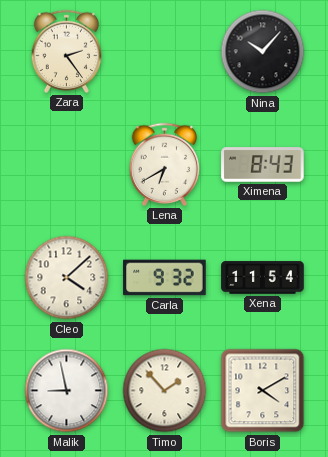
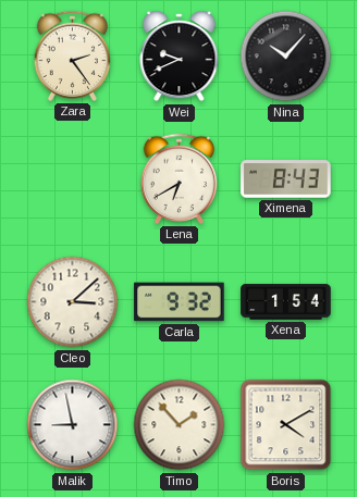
Wei: none -> 9:41
Cleo: 4:08 -> 3:08
Xena: 11:54 -> 1:54
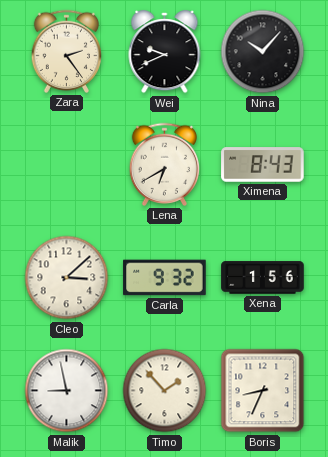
Xena: 1:54 -> 1:56
Boris: 4:10 -> 8:34
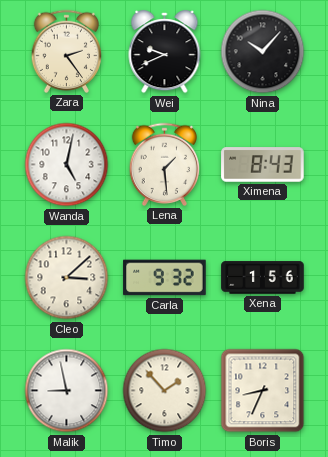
Wanda: none -> 5:02
Lena: 6:40 -> 1:29
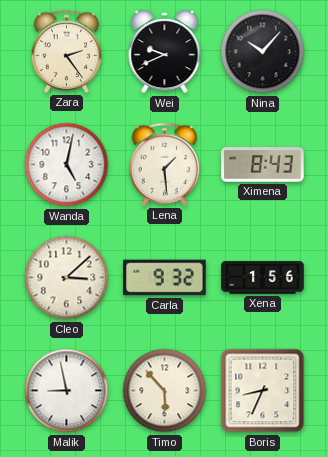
Timo: 1:53 -> 5:53
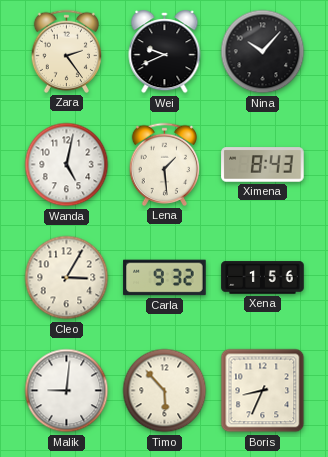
Cleo: 3:08 -> 3:05
Malik: 8:58 -> 9:01
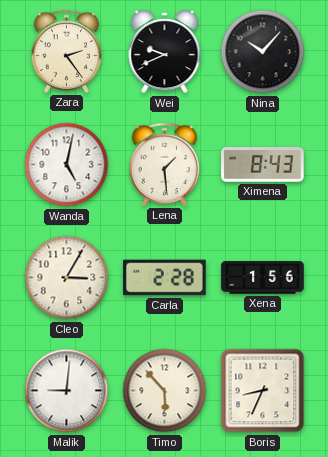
Carla: 9:32 -> 2:28
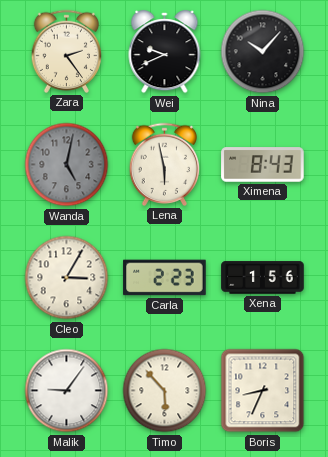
Wanda dial: white -> grey
Lena: 1:29 -> 5:58
Carla: 2:28 -> 2:23
Malik: 9:01 -> 9:06
